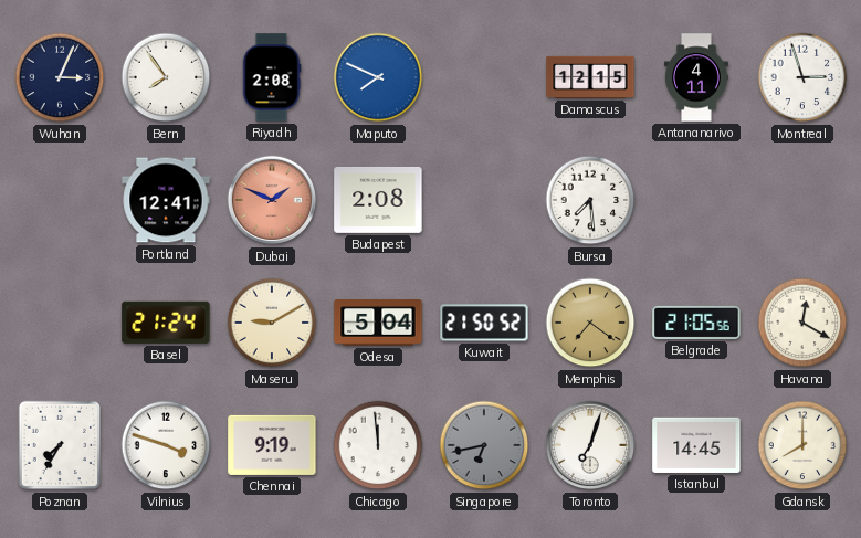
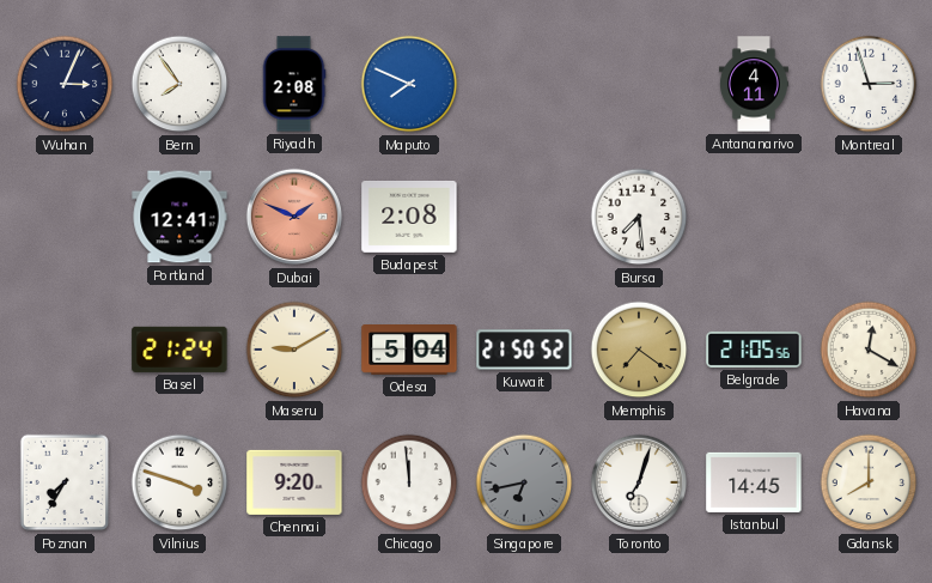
Damascus: 12:15 -> none
Chennai: 9:19 -> 9:20
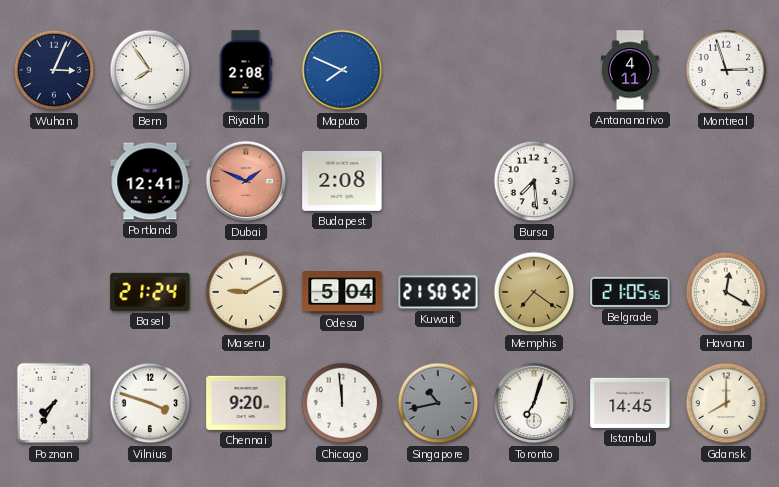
Singapore: 6:43 -> 10:43
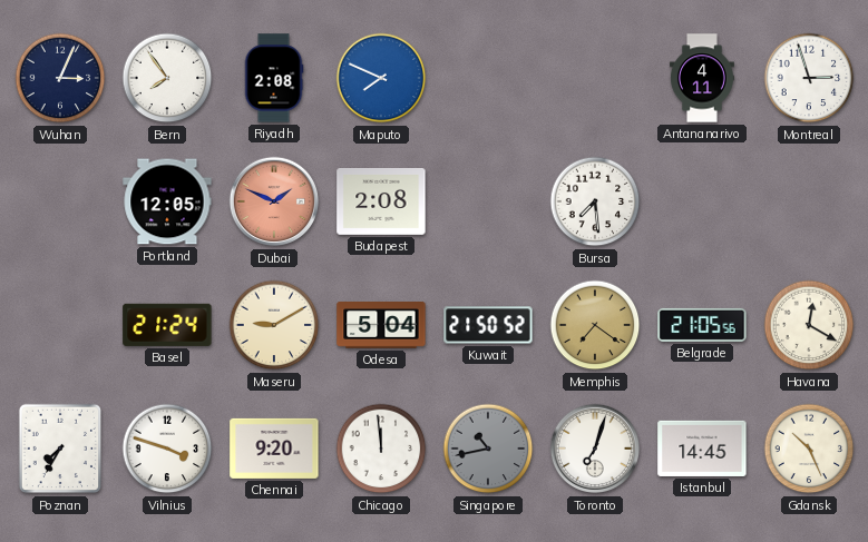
Portland: 12:41 -> 12:05
Gdansk: 8:00 -> 10:26
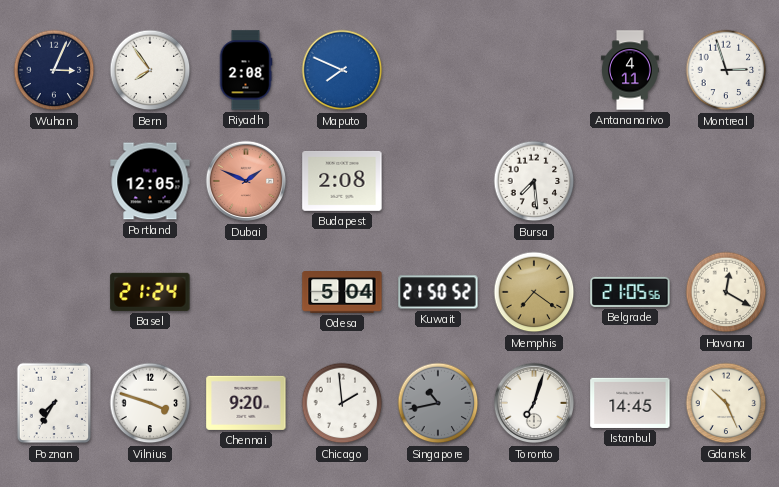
Maseru: 9:10 -> none
Chicago: 11:59 -> 1:59
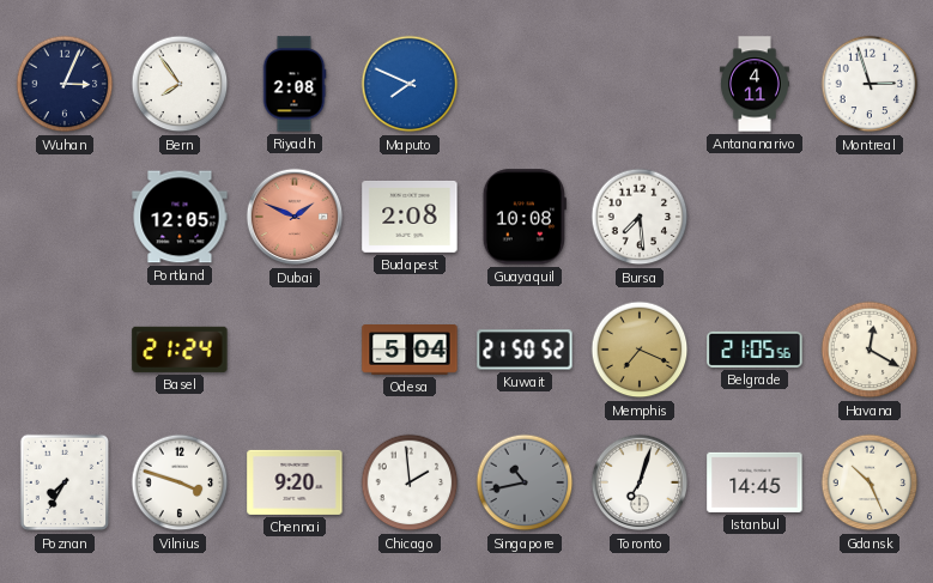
Guayaquil: none -> 10:08
Memphis: 7:21 -> 7:19
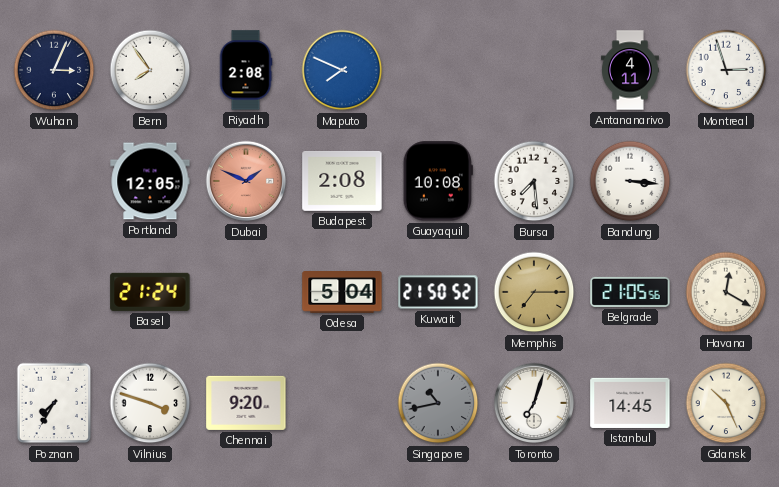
Bandung: none -> 3:16
Memphis: 7:19 -> 7:15
Chicago: 1:59 -> none
